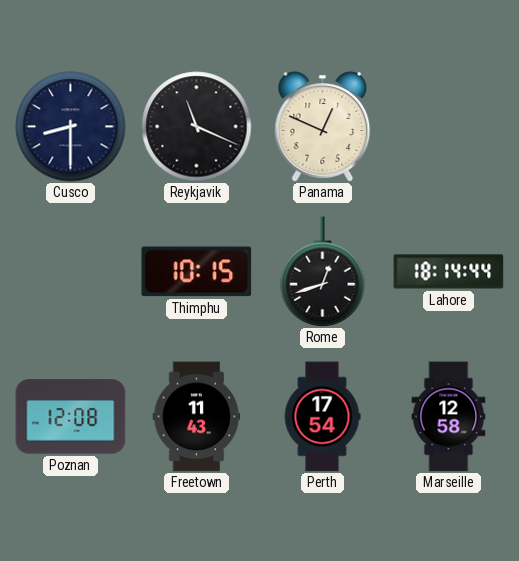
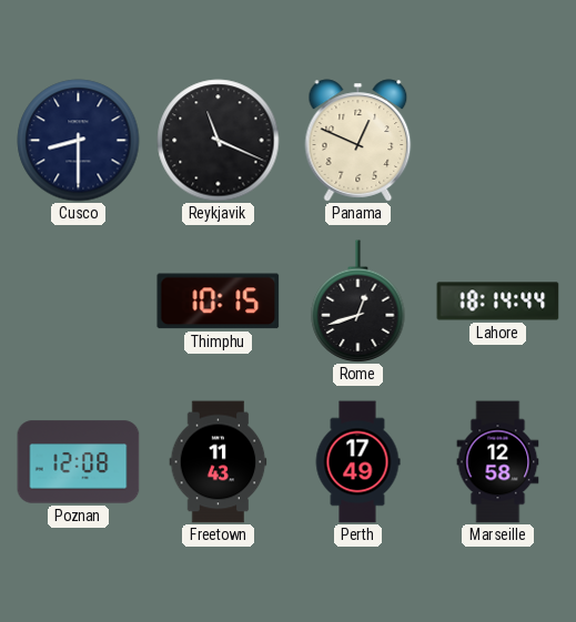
Perth: 17:54 -> 17:49
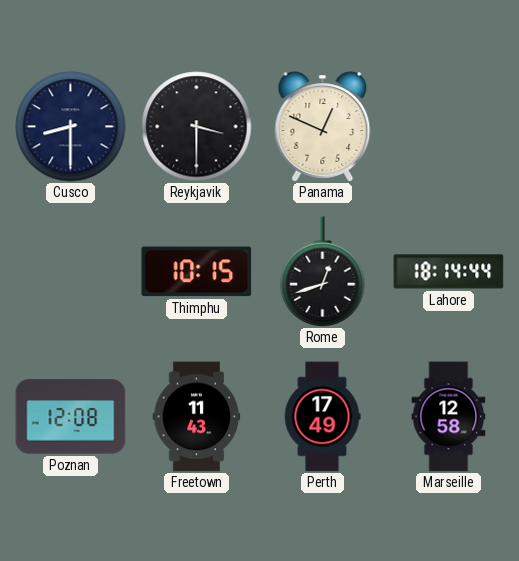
Reykjavik: 11:19 -> 3:30
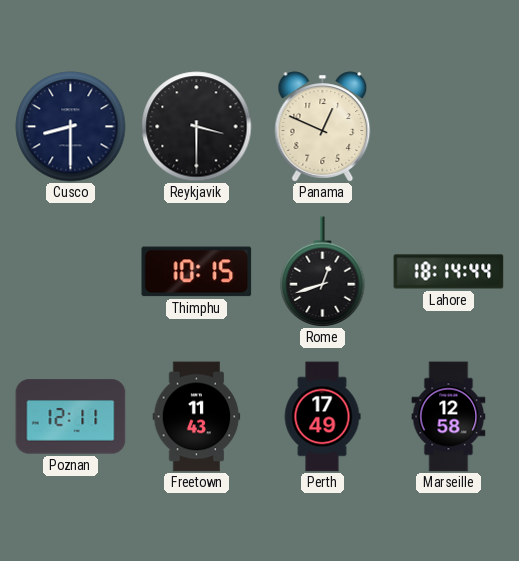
Poznan: 12:08 -> 12:11
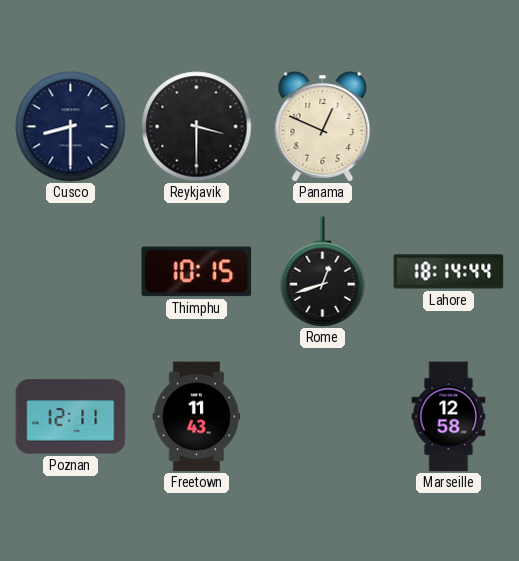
Perth: 17:49 -> none
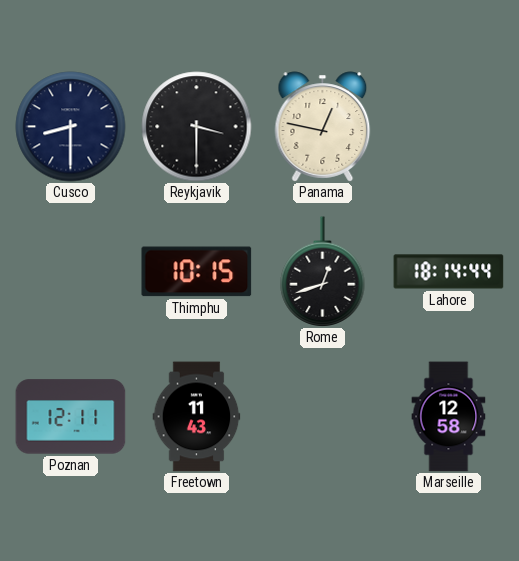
Panama: 12:49 -> 12:47
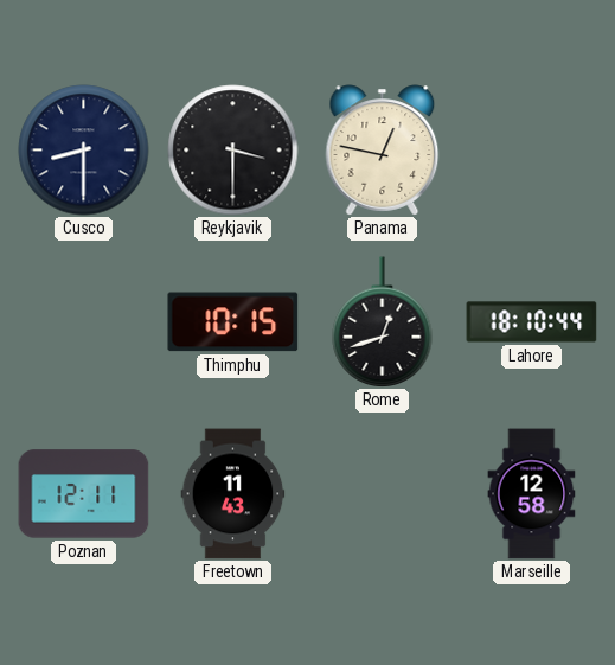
Lahore: 18:14 -> 18:10
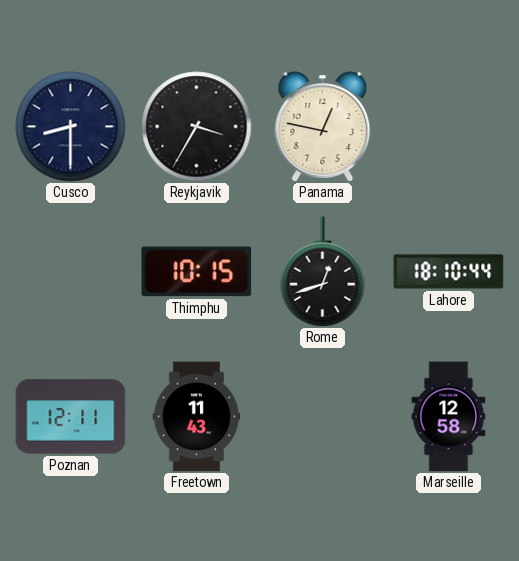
Reykjavik: 3:30 -> 3:35
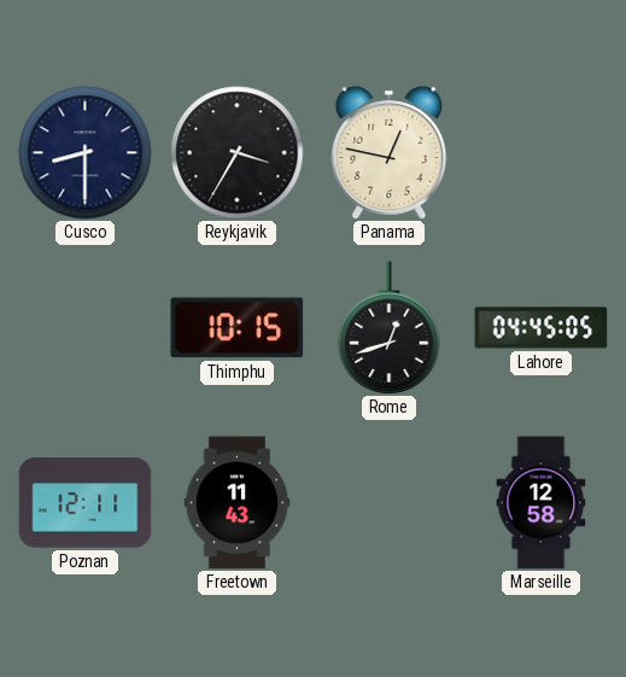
Lahore: 18:10 -> 04:45
